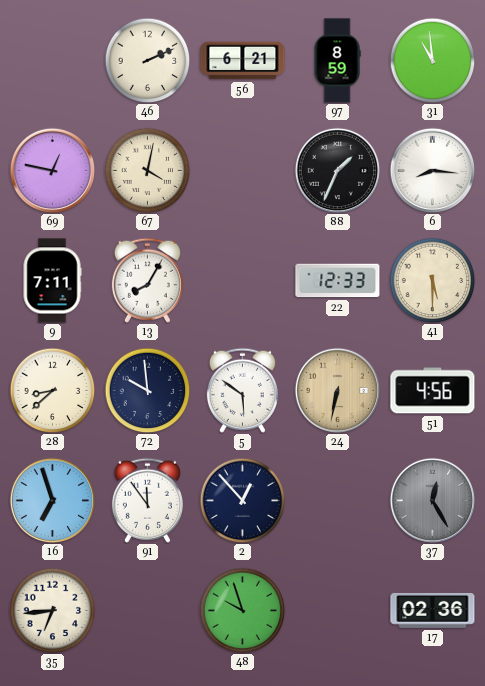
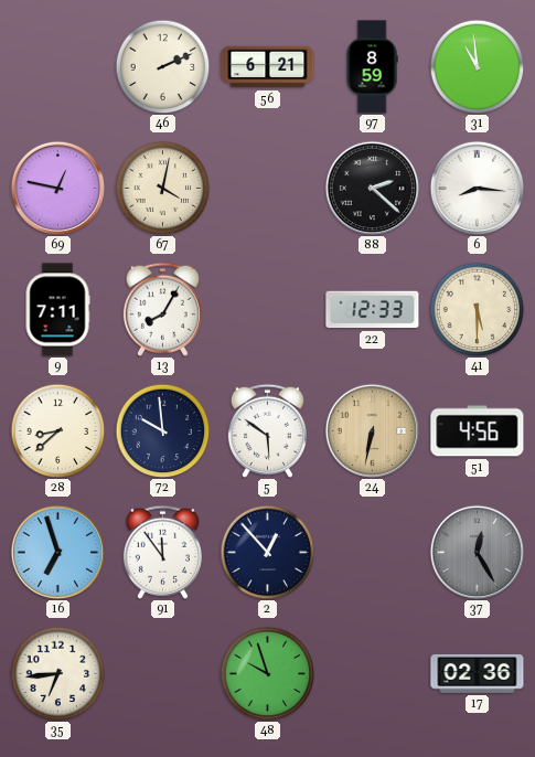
88: 1:34 -> 2:22
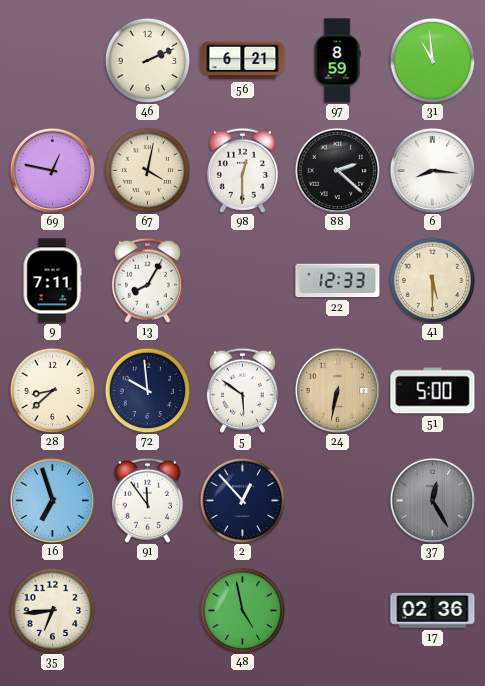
98: none -> 12:30
51: 4:56 -> 5:00
48: 9:57 -> 4:58
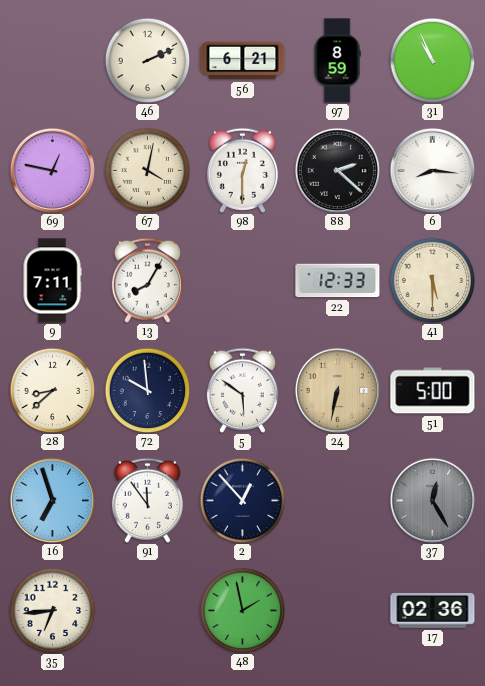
31: 10:59 -> 10:56
48: 4:58 -> 1:58
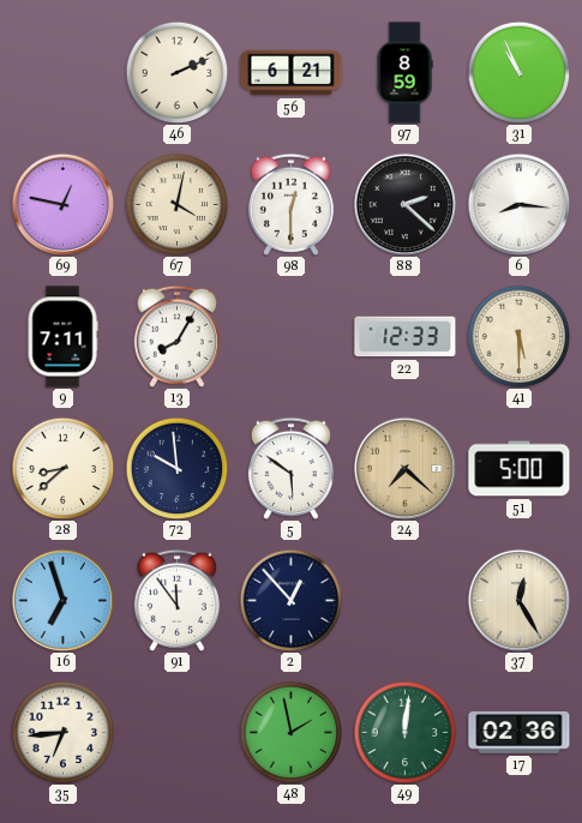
24: 6:32 -> 7:22
37 dial: grey -> cream
49: none -> 12:01
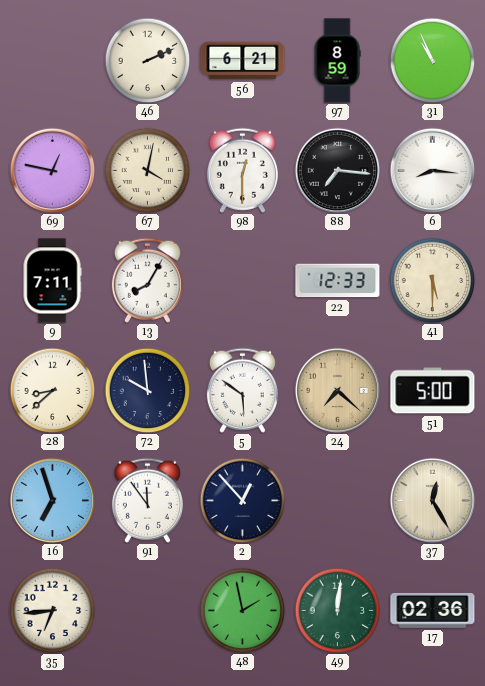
88: 2:22 -> 7:16
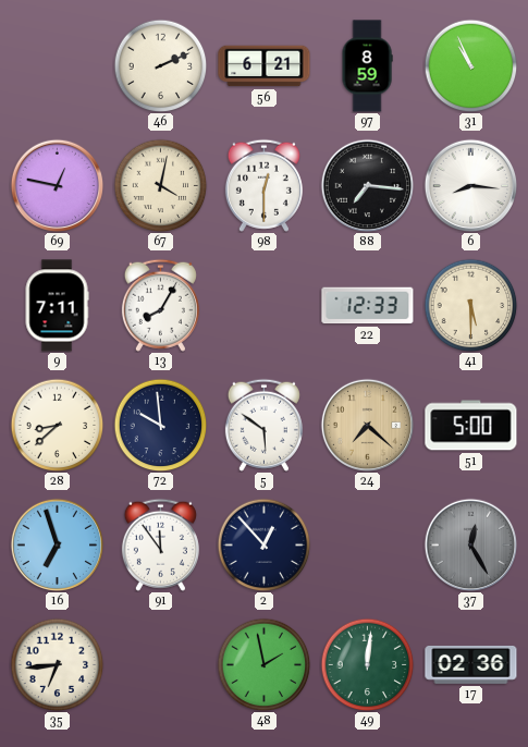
37 dial: cream -> grey
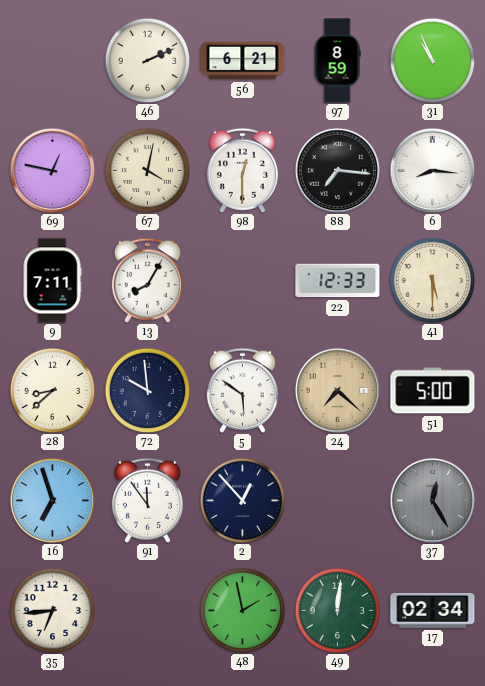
17: 02:36 -> 02:34
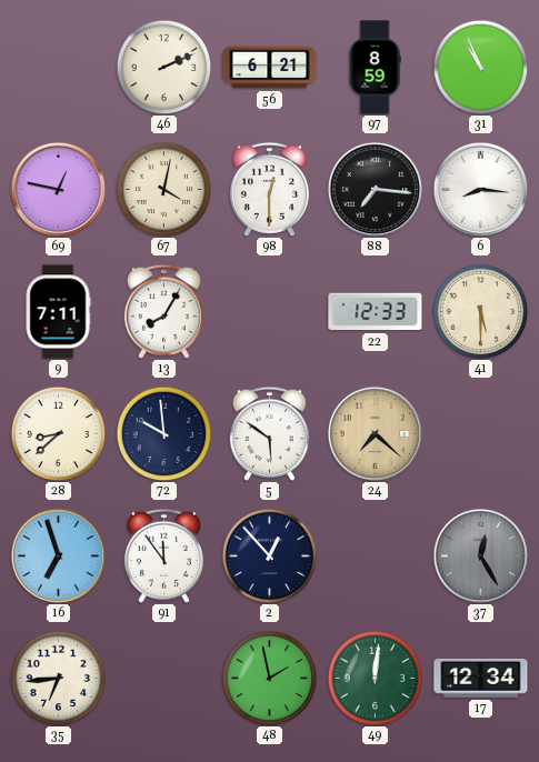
51: 5:00 -> none
17: 02:34 -> 12:34
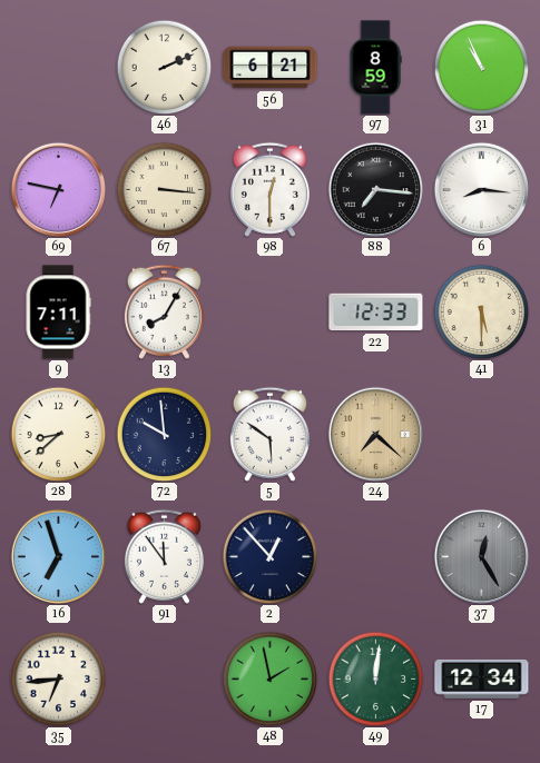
69: 12:47 -> 6:47
67: 4:02 -> 3:16
